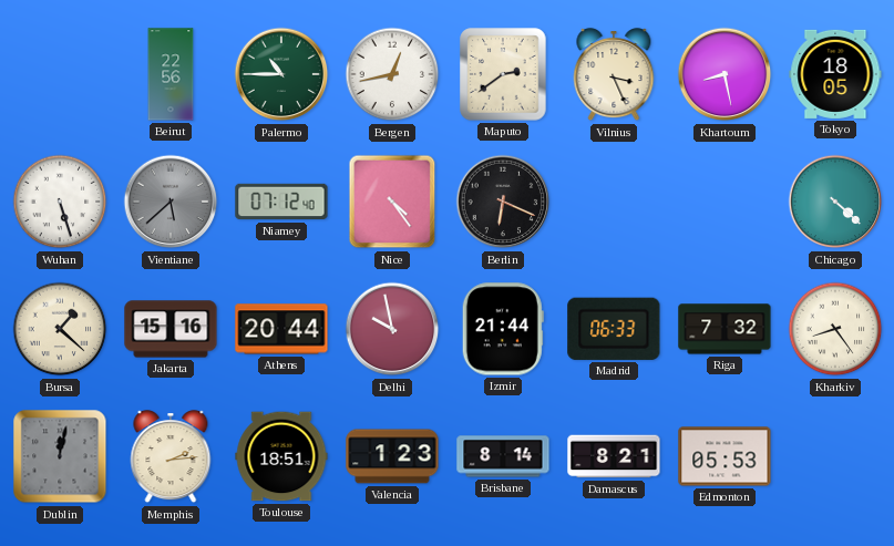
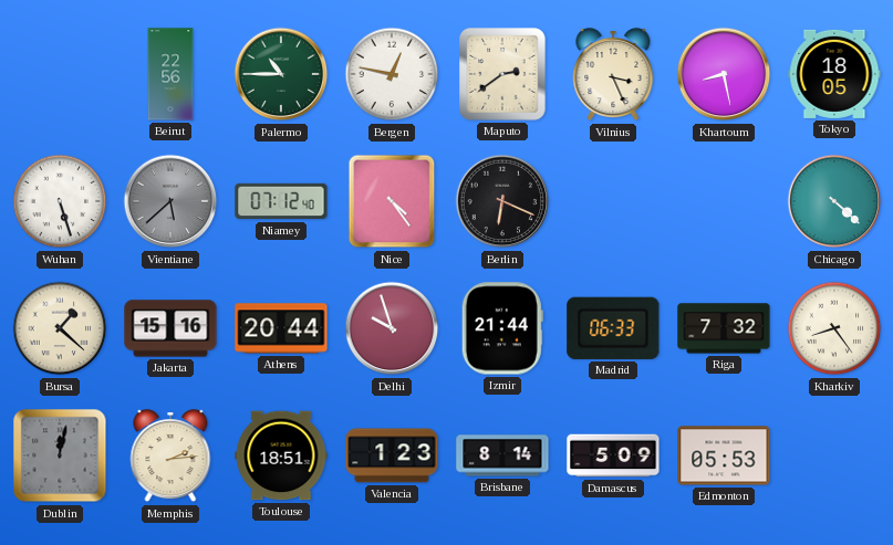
Bergen: 12:43 -> 12:47
Delhi: 9:58 -> 9:57
Damascus: 8:21 -> 5:09
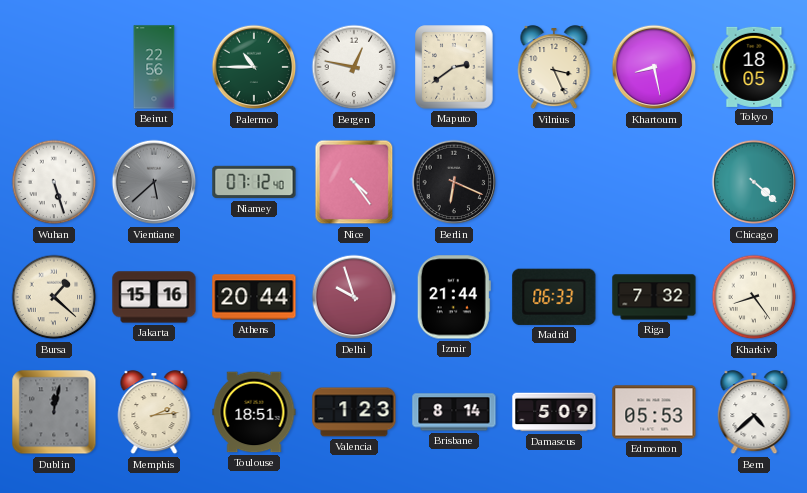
Bern: none -> 4:38
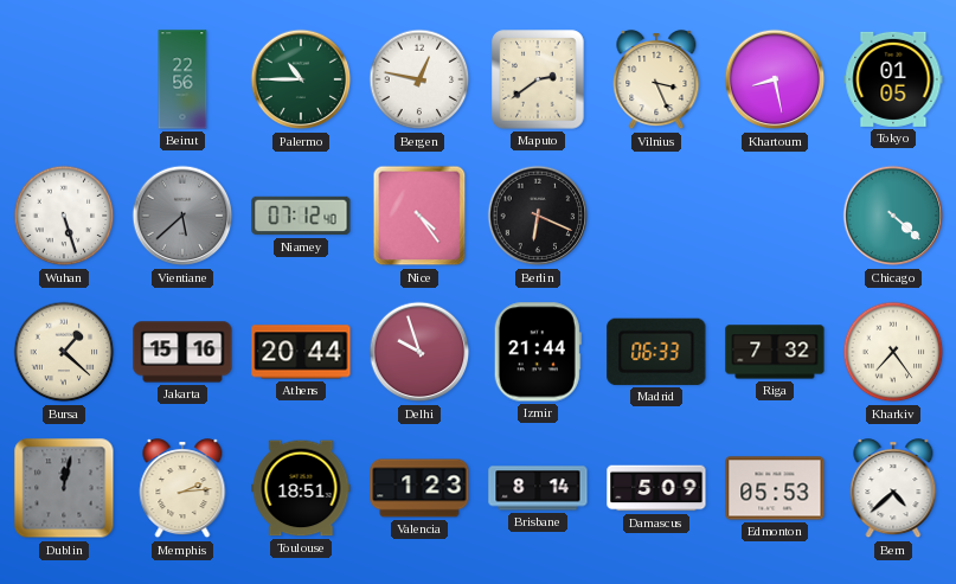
Tokyo: 18:05 -> 01:05
Kharkiv: 8:24 -> 7:24
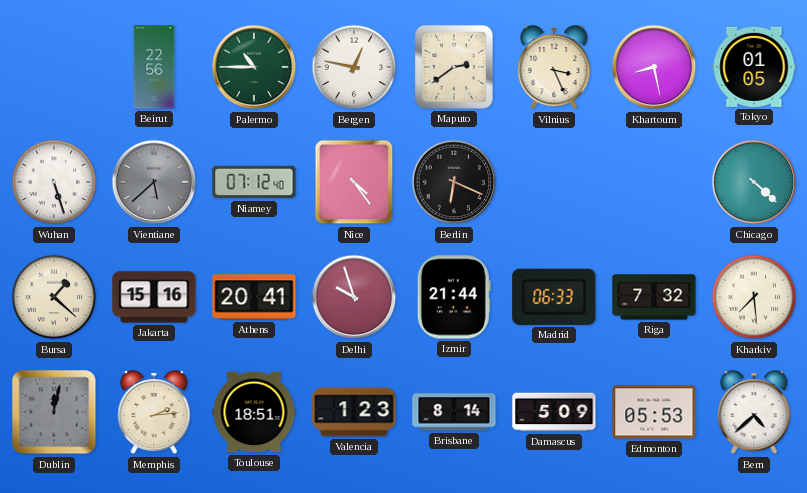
Athens: 20:44 -> 20:41
Kharkiv: 7:24 -> 7:29
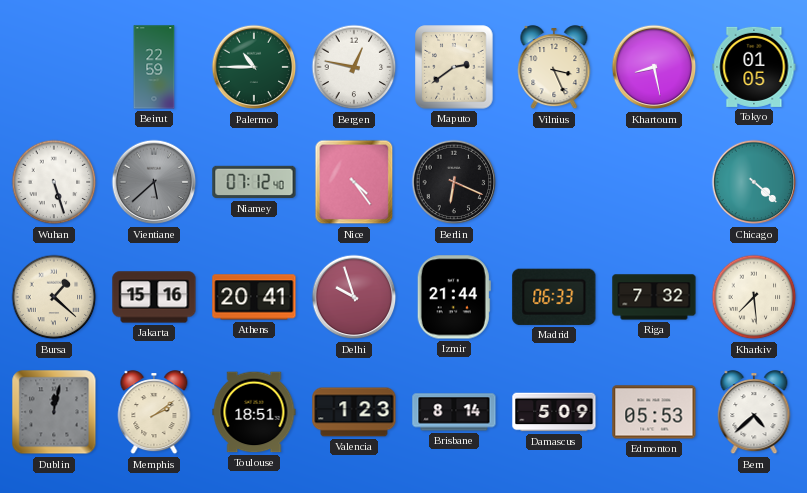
Beirut: 22:56 -> 22:59
Memphis: 2:14 -> 2:09
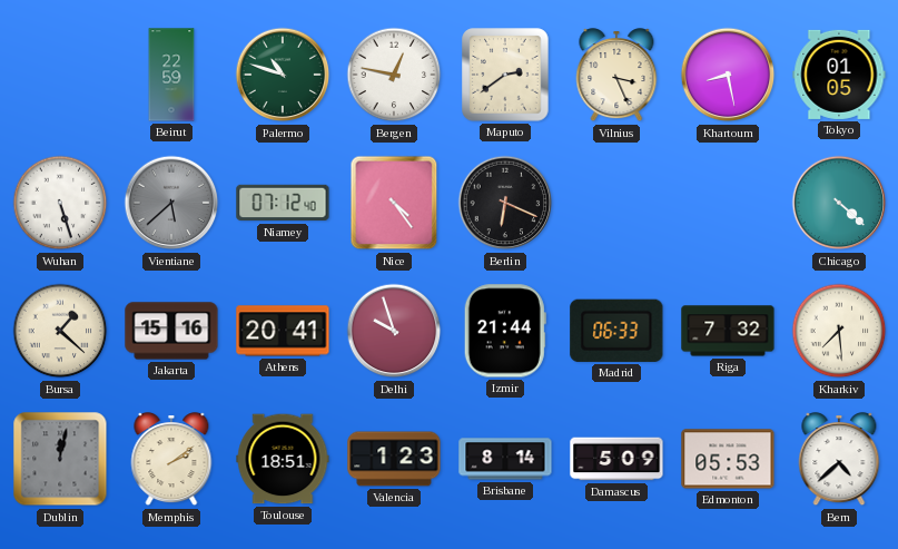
Palermo: 10:45 -> 10:48
